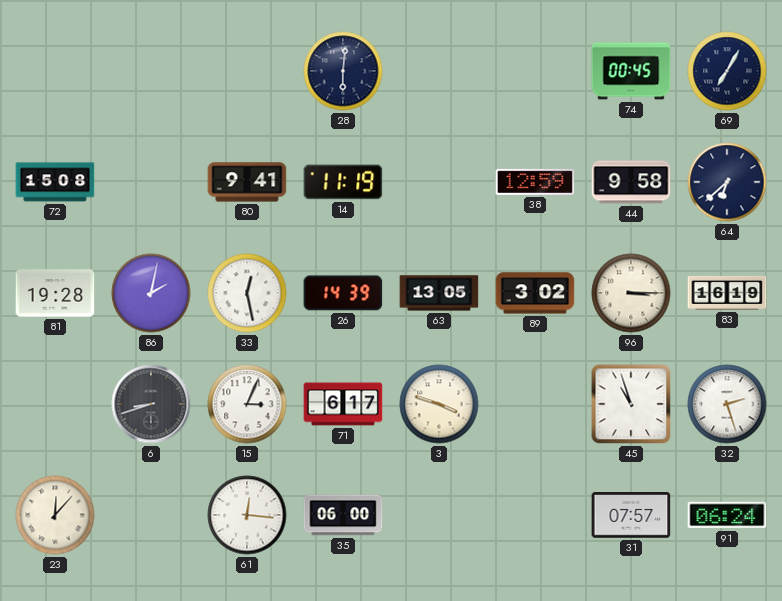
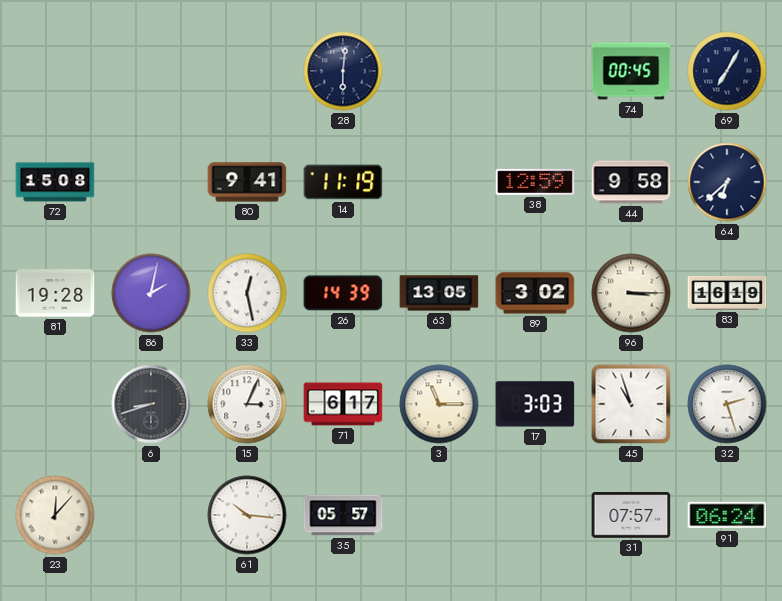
3: 3:48 -> 11:15
17: none -> 3:03
61: 12:16 -> 10:16
35: 06:00 -> 05:57
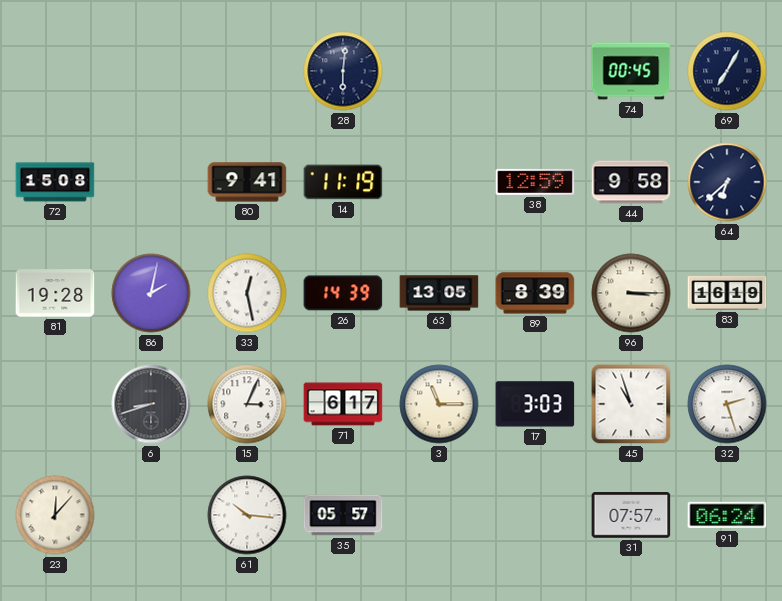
89: 3:02 -> 8:39
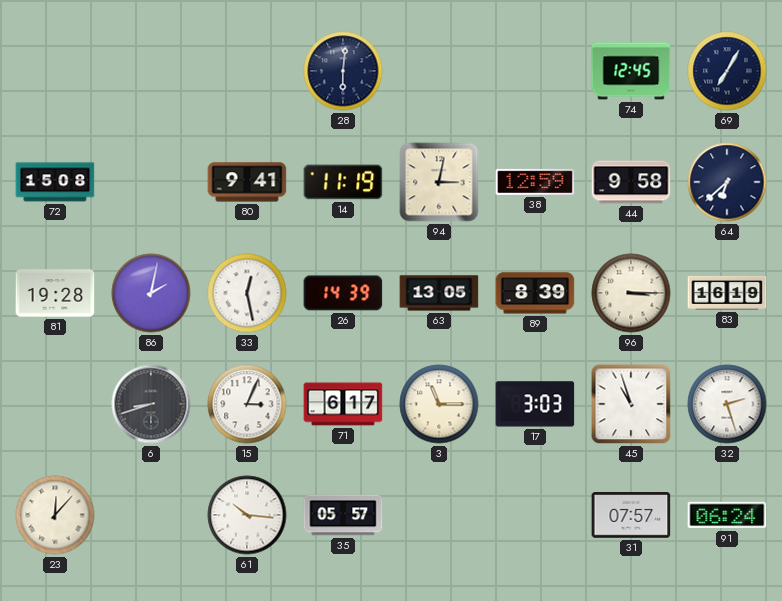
74: 00:45 -> 12:45
94: none -> 3:02
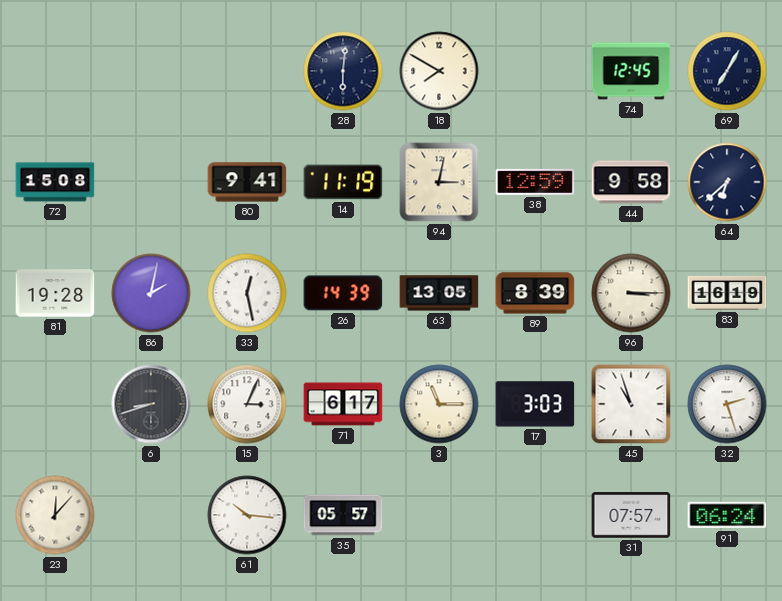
18: none -> 7:50
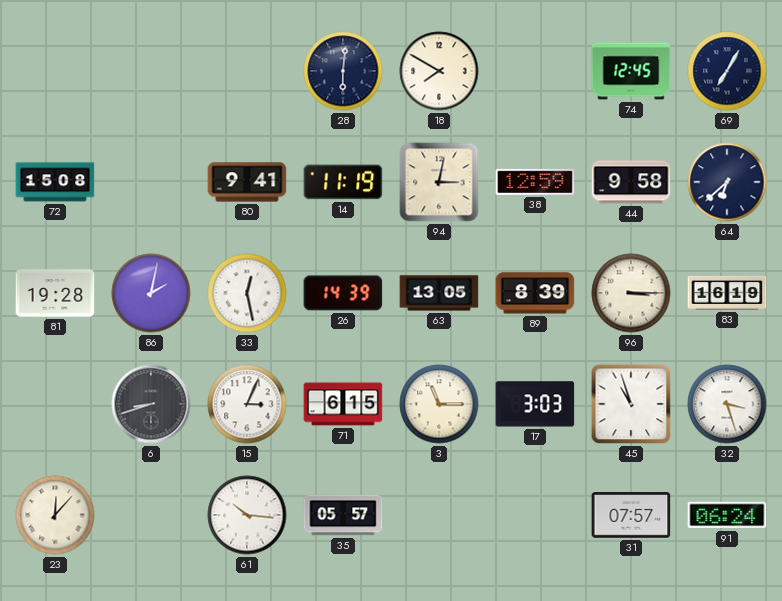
71: 6:17 -> 6:15
32: 2:27 -> 3:27
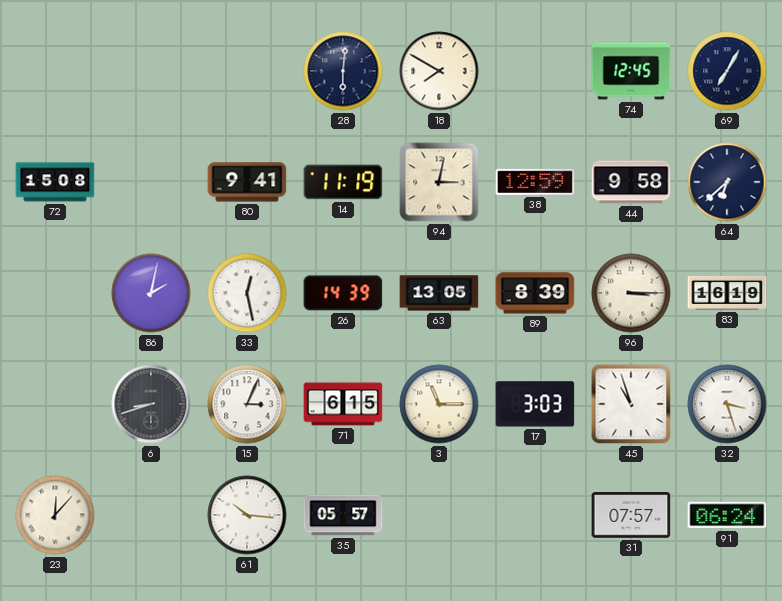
81: 19:28 -> none
